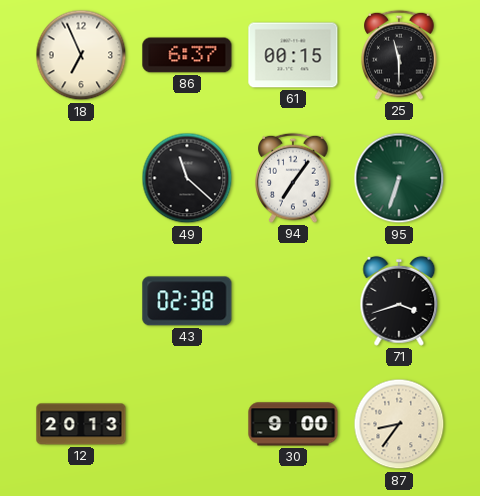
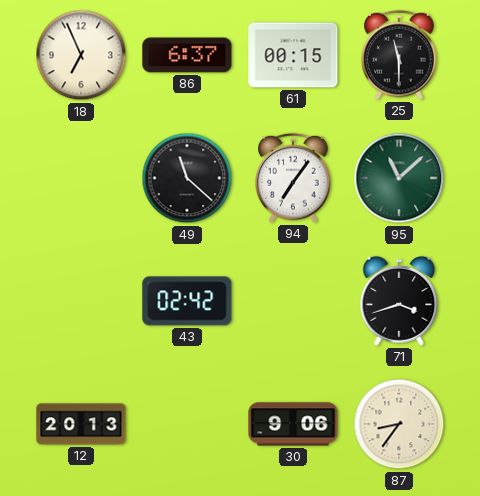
95: 6:33 -> 11:08
43: 02:38 -> 02:42
30: 9:00 -> 9:06
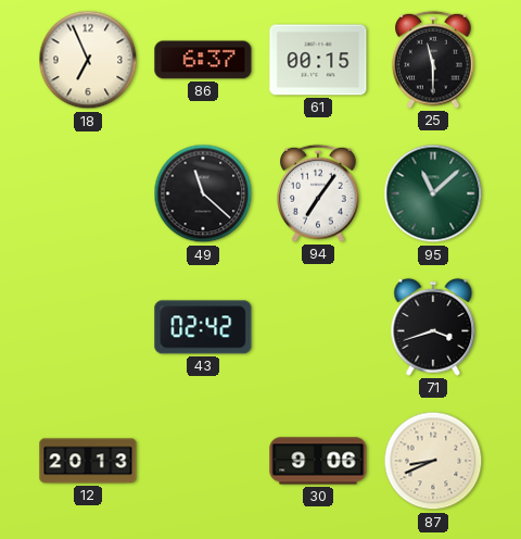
87: 8:36 -> 8:41
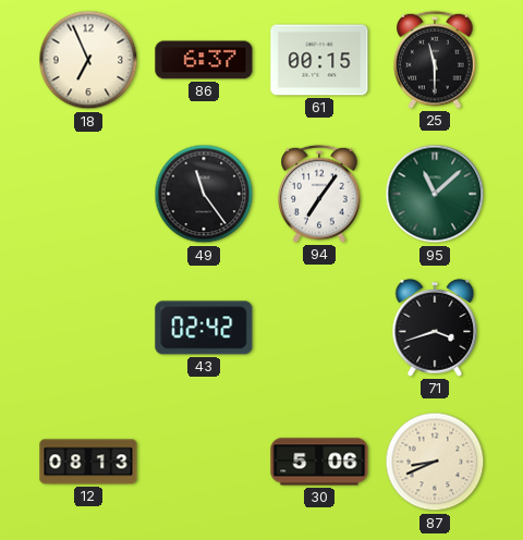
49: 11:22 -> 11:24
12: 20:13 -> 08:13
30: 9:06 -> 5:06
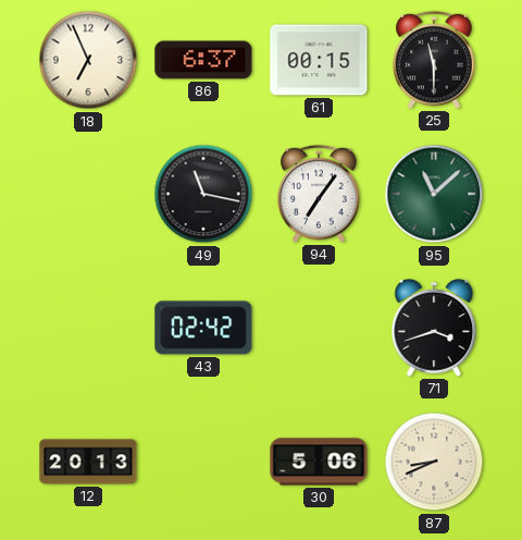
49: 11:24 -> 11:17
12: 08:13 -> 20:13
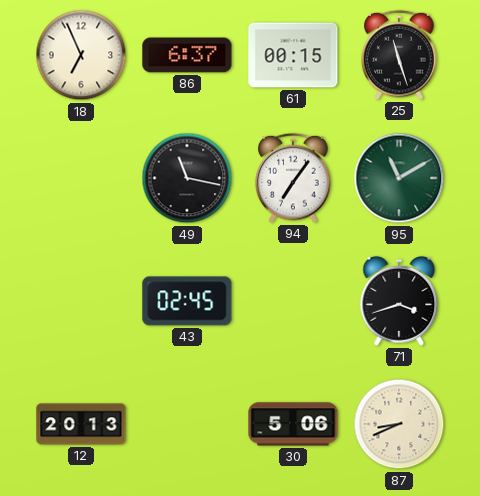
25: 11:30 -> 11:27
95: 11:08 -> 11:10
43: 02:42 -> 02:45
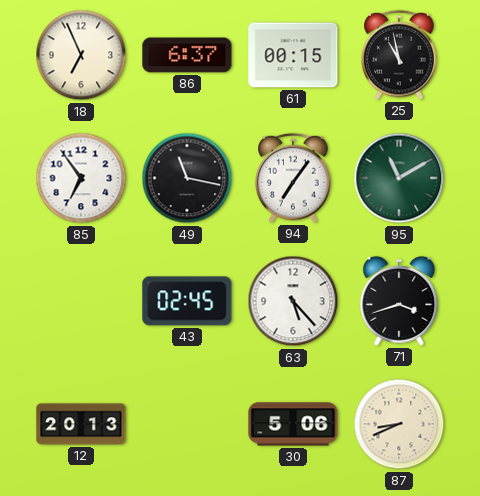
25: 11:27 -> 10:58
85: none -> 6:54
63: none -> 5:23
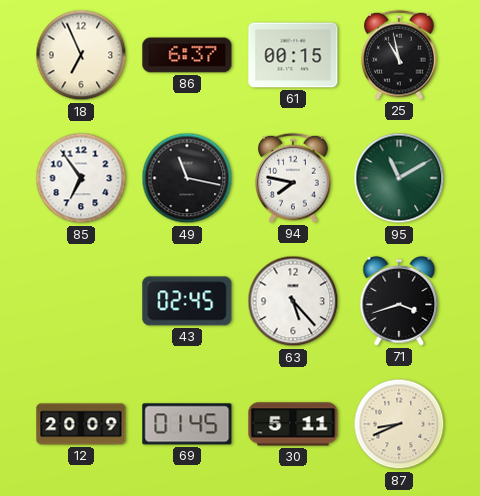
94: 7:06 -> 7:47
12: 20:13 -> 20:09
69: none -> 01:45
30: 5:06 -> 5:11
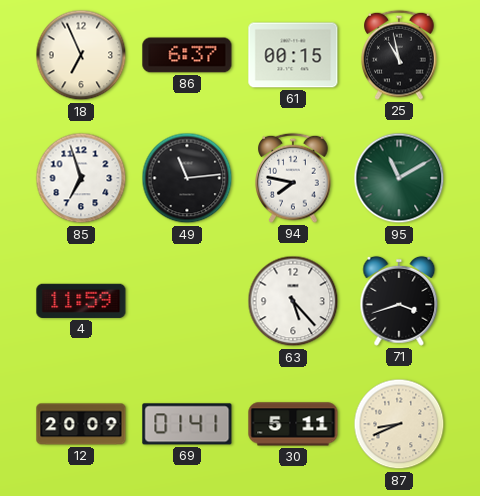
85: 6:54 -> 6:57
49: 11:17 -> 11:14
4: none -> 11:59
43: 02:45 -> none
69: 01:45 -> 01:41
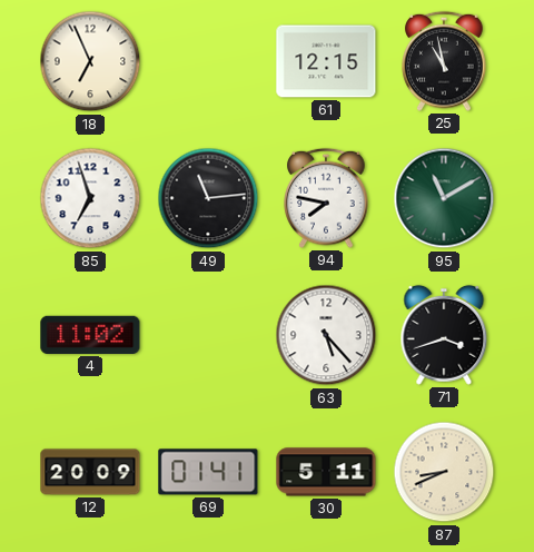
86: 6:37 -> none
61: 00:15 -> 12:15
4: 11:59 -> 11:02
